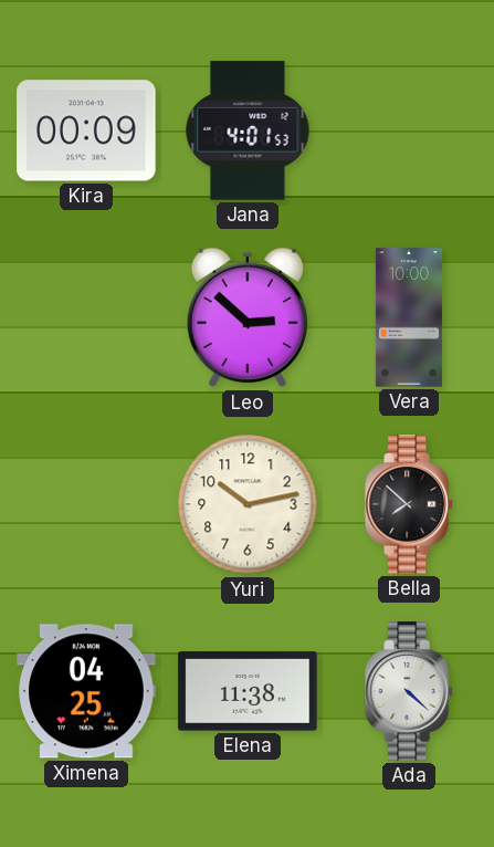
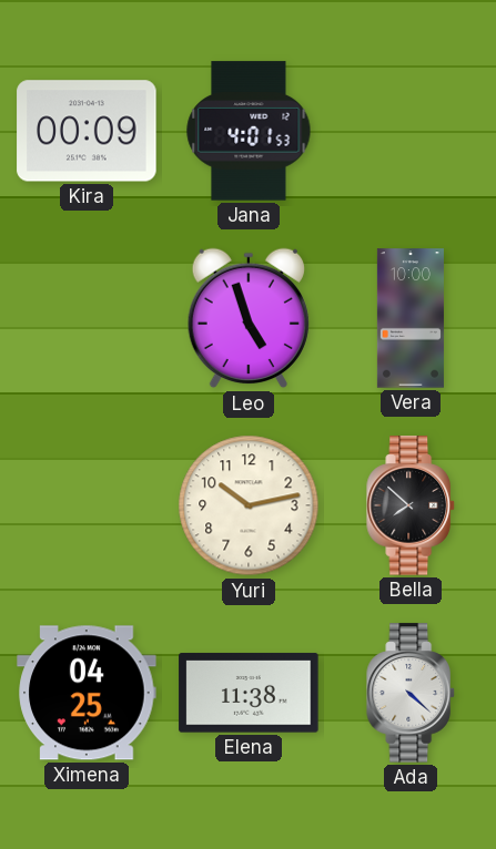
Leo: 2:52 -> 4:57
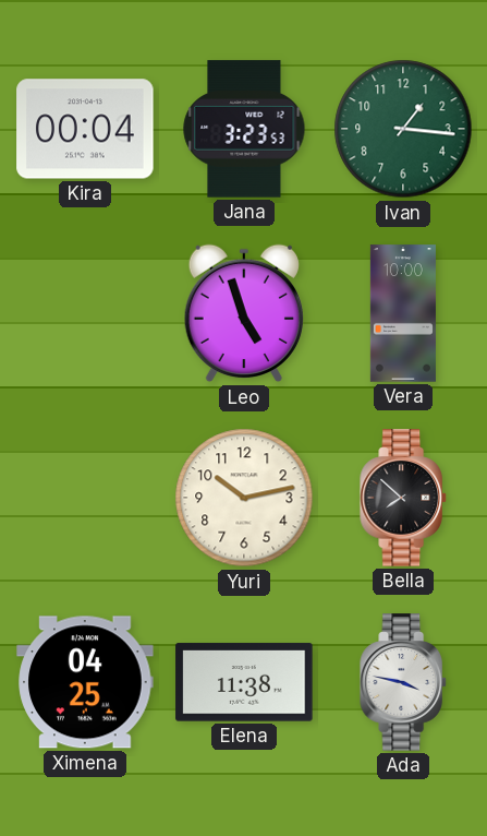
Kira: 00:09 -> 00:04
Jana: 4:01 -> 3:23
Ivan: none -> 1:16
Ada: 4:22 -> 3:47
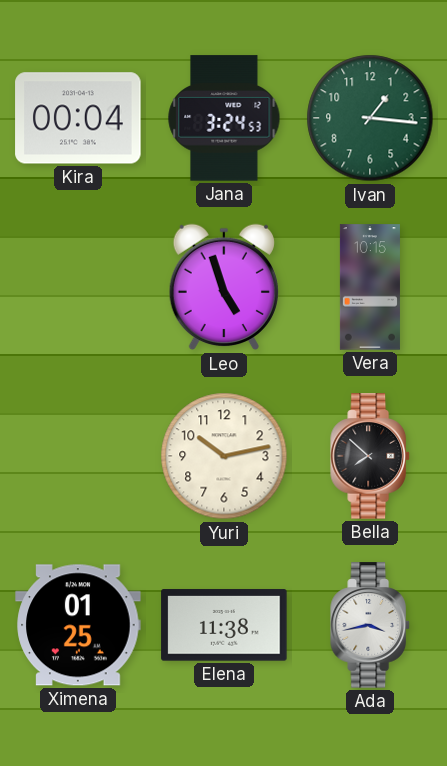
Jana: 3:23 -> 3:24
Vera: 10:00 -> 10:15
Ximena: 04:25 -> 01:25
Ada: 3:47 -> 3:43
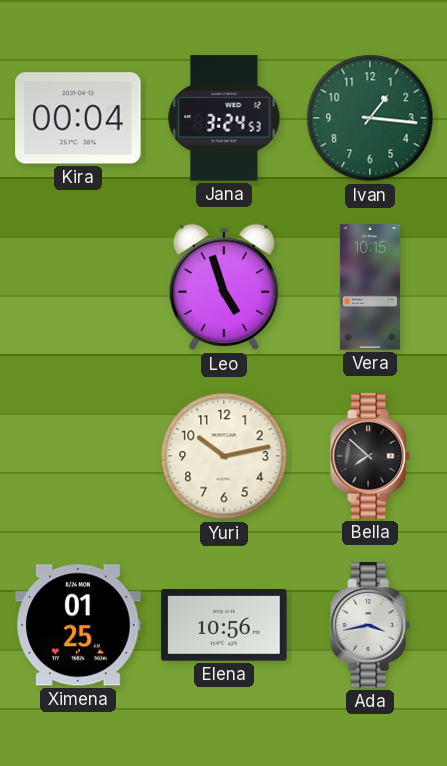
Elena: 11:38 -> 10:56
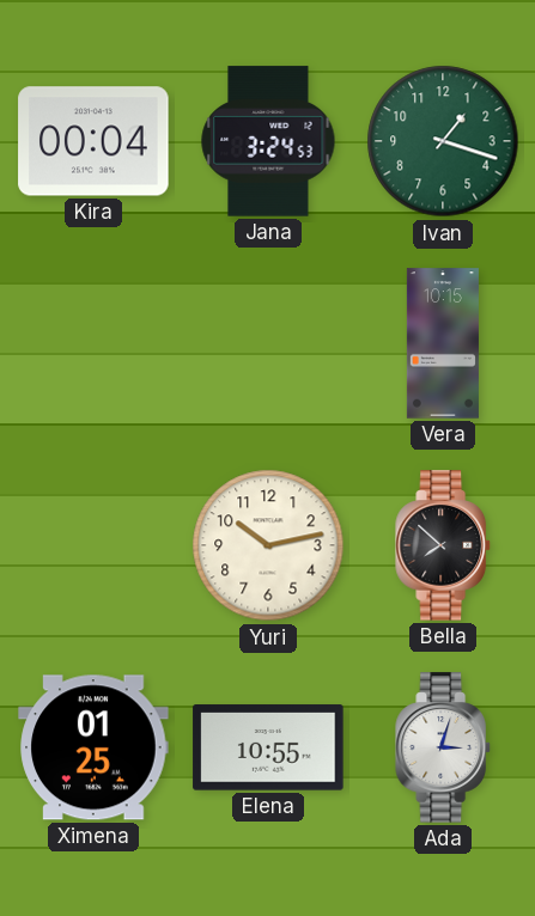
Ivan: 1:16 -> 1:18
Leo: 4:57 -> none
Elena: 10:56 -> 10:55
Ada: 3:43 -> 3:03
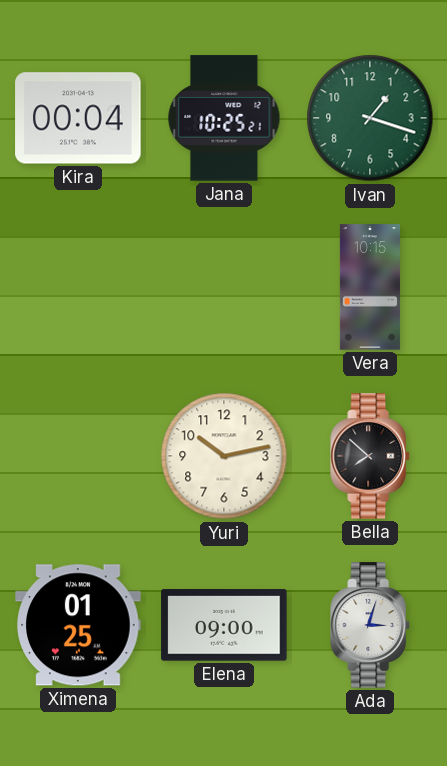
Jana: 3:24 -> 10:25
Elena: 10:55 -> 09:00
